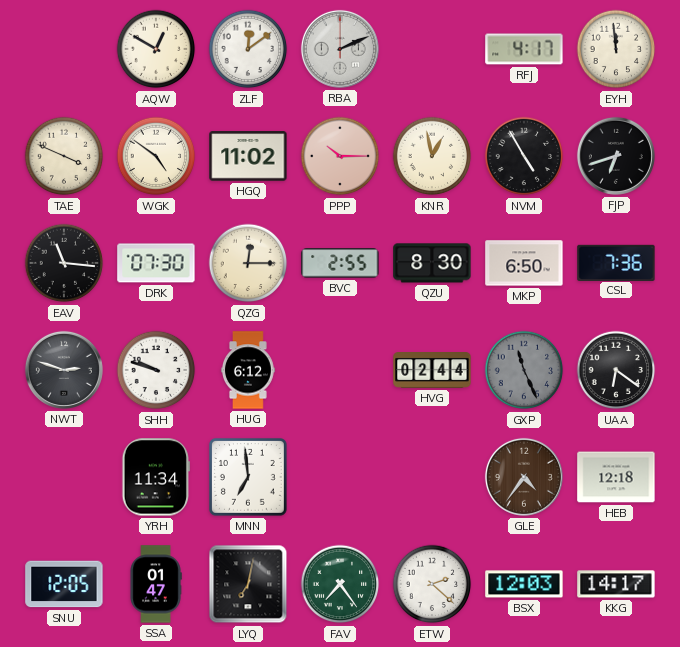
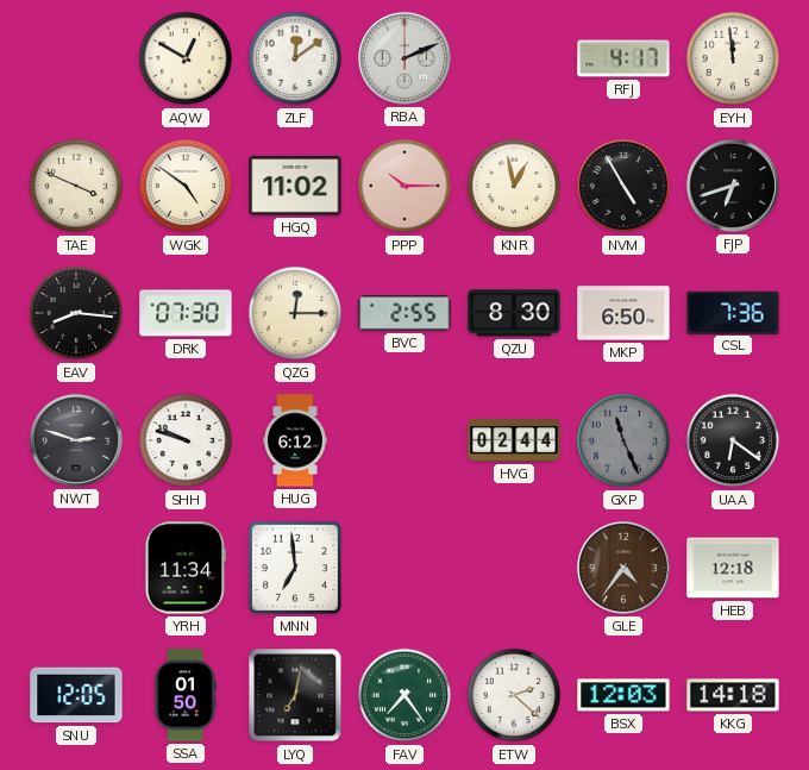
EAV: 11:16 -> 8:16
SSA: 01:47 -> 01:50
KKG: 14:17 -> 14:18
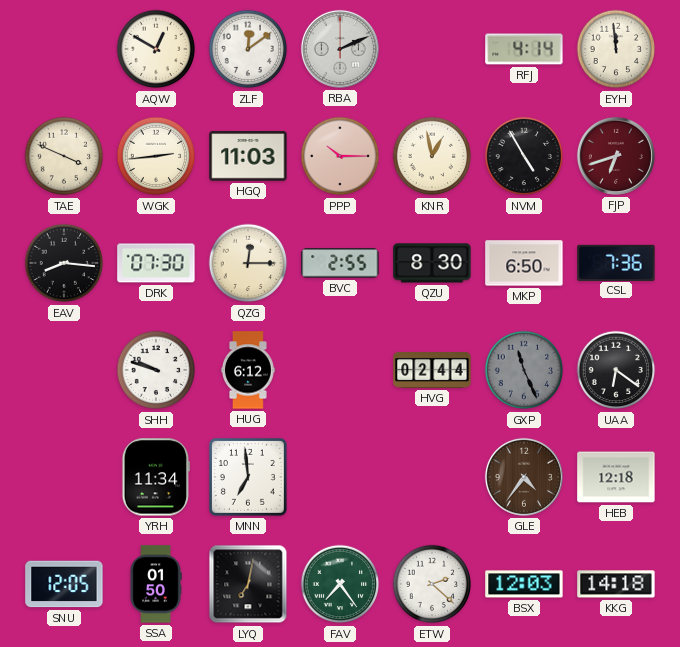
RFJ: 4:17 -> 4:14
WGK: 4:51 -> 2:44
HGQ: 11:02 -> 11:03
FJP dial: black -> burgundy
NWT: 2:48 -> none
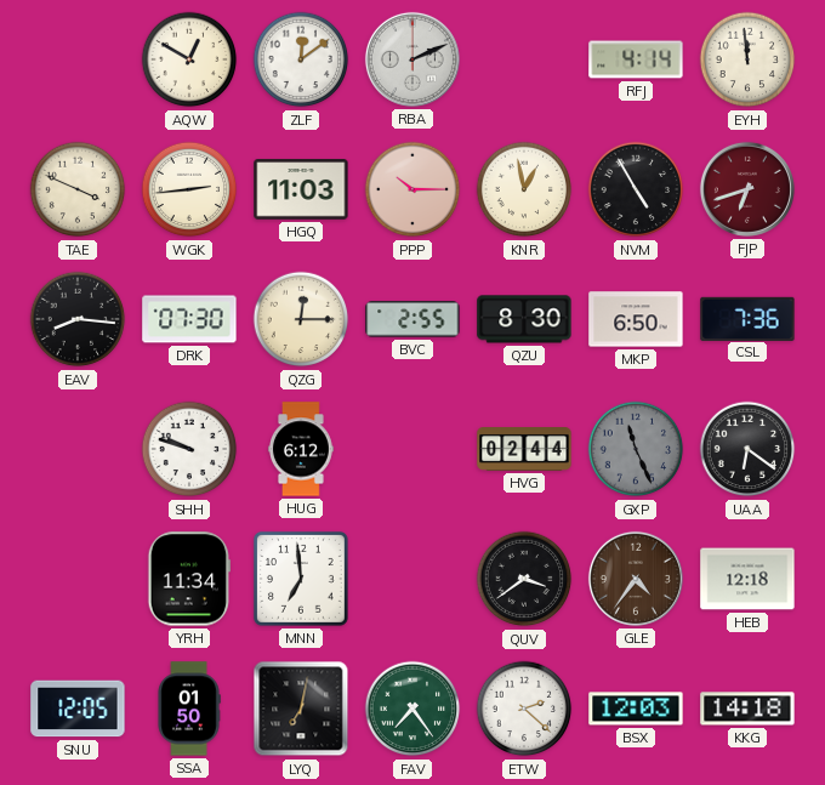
QUV: none -> 3:39
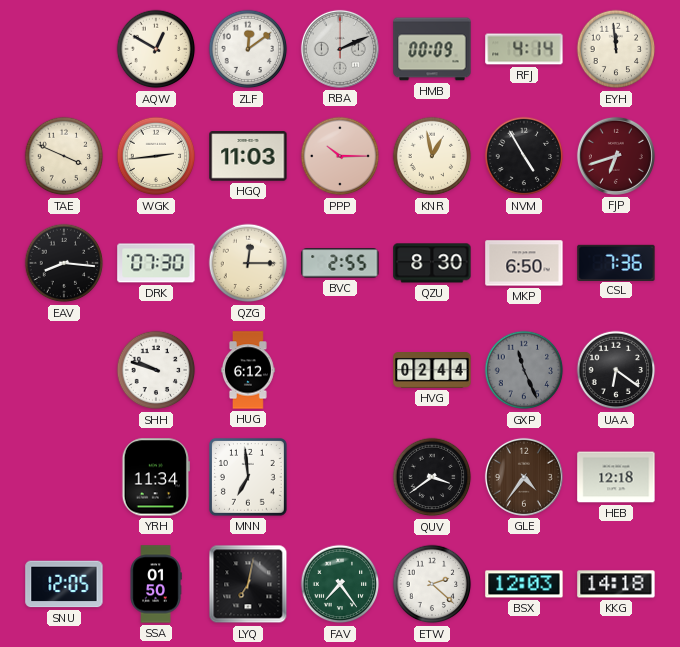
HMB: none -> 00:09
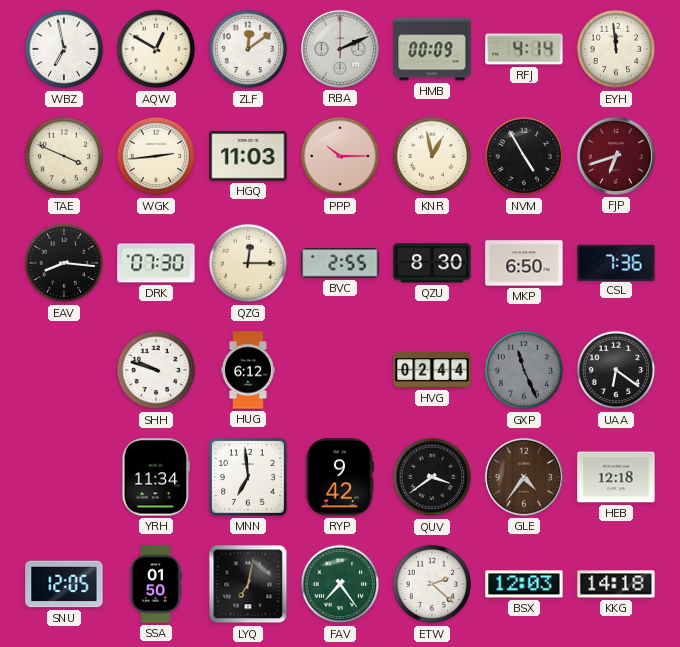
WBZ: none -> 6:58
RYP: none -> 9:42
